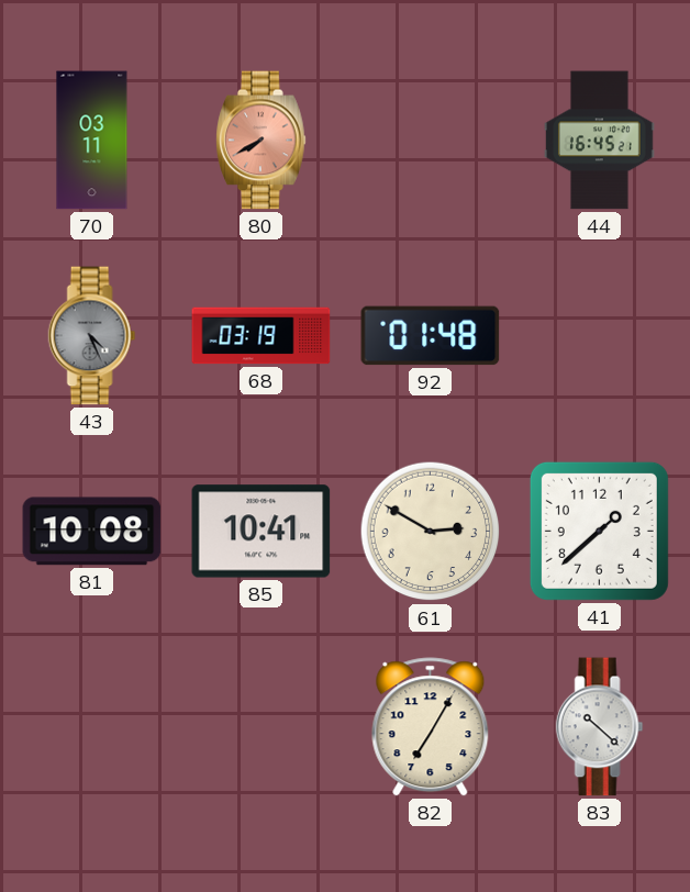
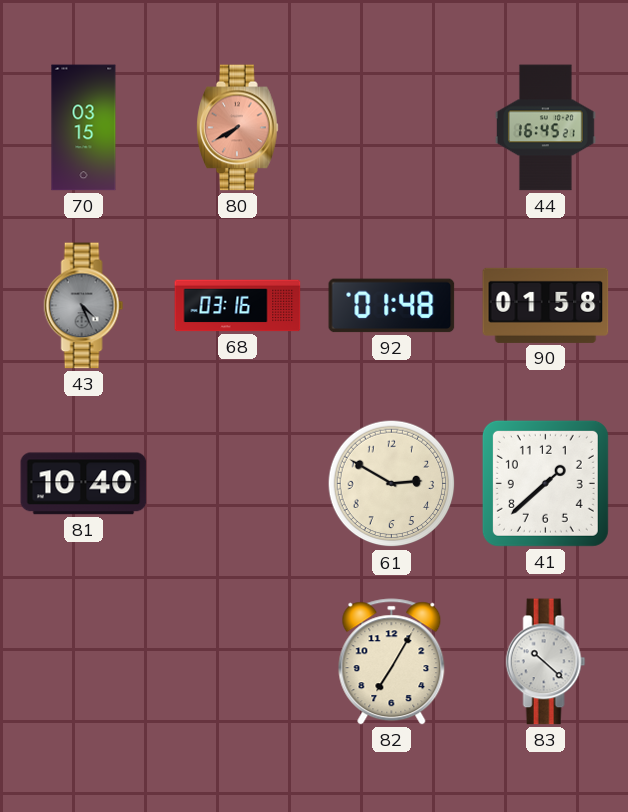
70: 03:11 -> 03:15
68: 03:19 -> 03:16
90: none -> 01:58
81: 10:08 -> 10:40
85: 10:41 -> none
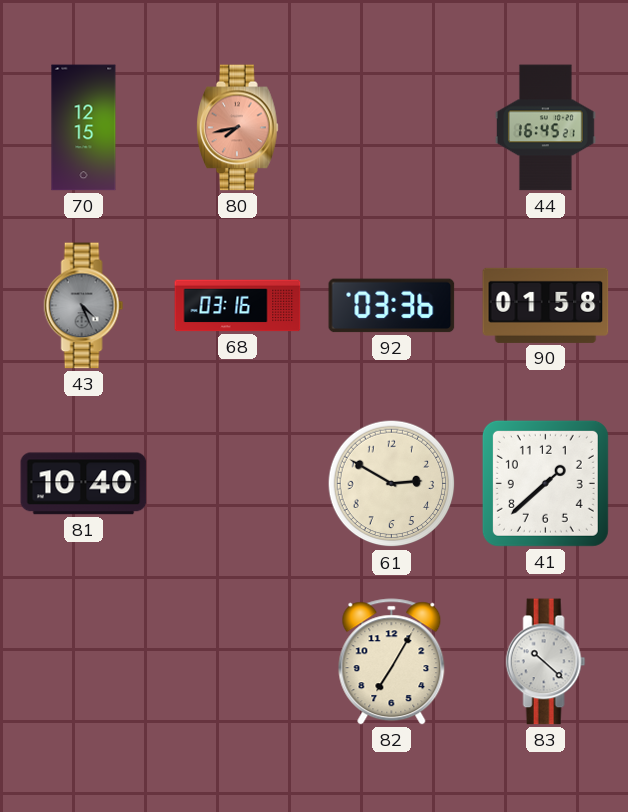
70: 03:15 -> 12:15
80: 7:40 -> 7:43
92: 01:48 -> 03:36
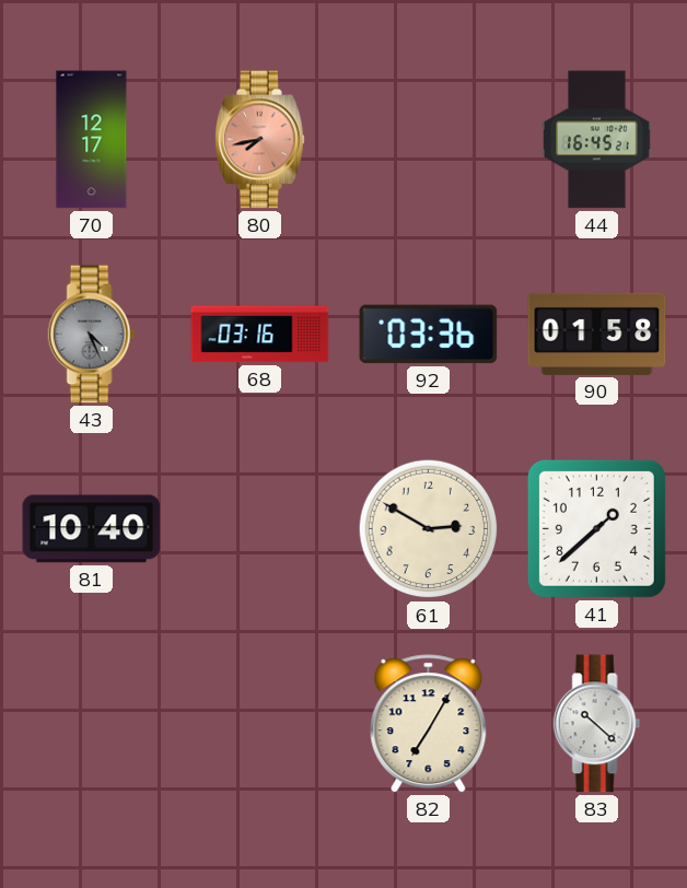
70: 12:15 -> 12:17
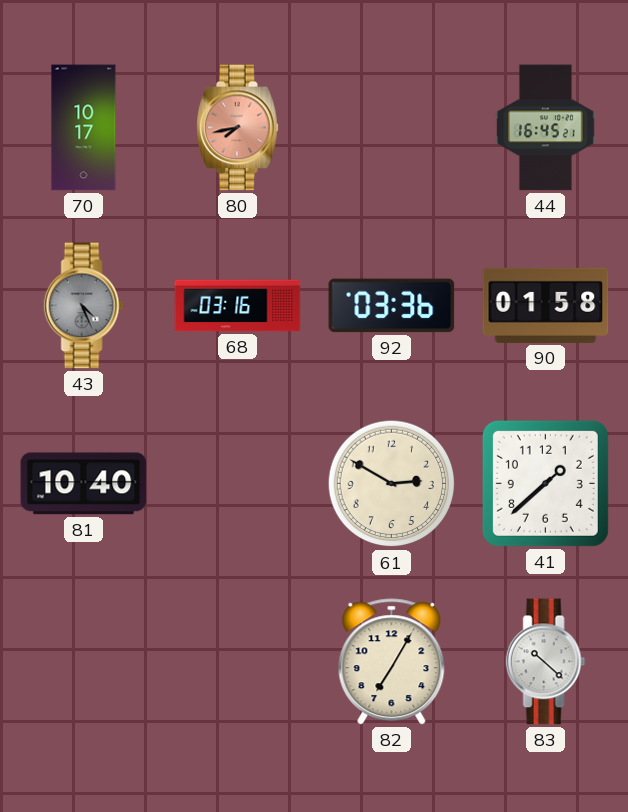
70: 12:17 -> 10:17
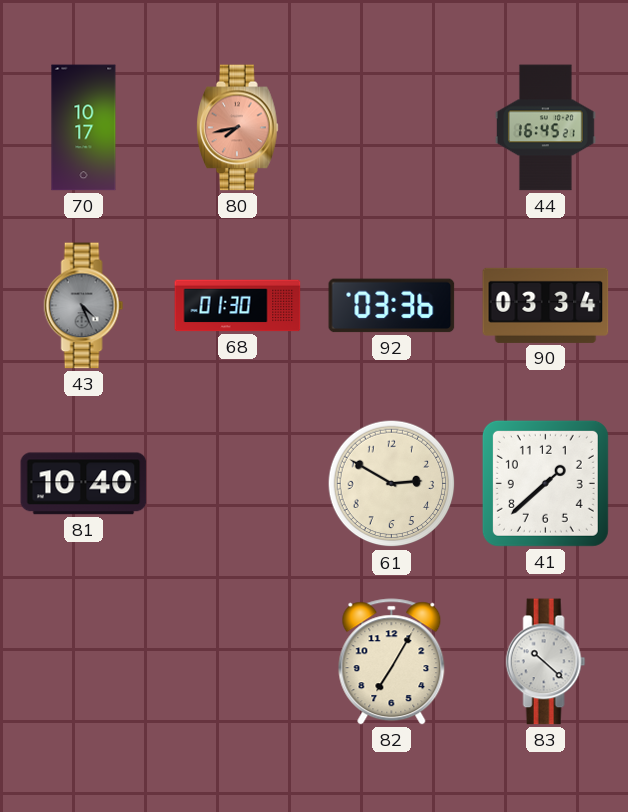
68: 03:16 -> 01:30
90: 01:58 -> 03:34
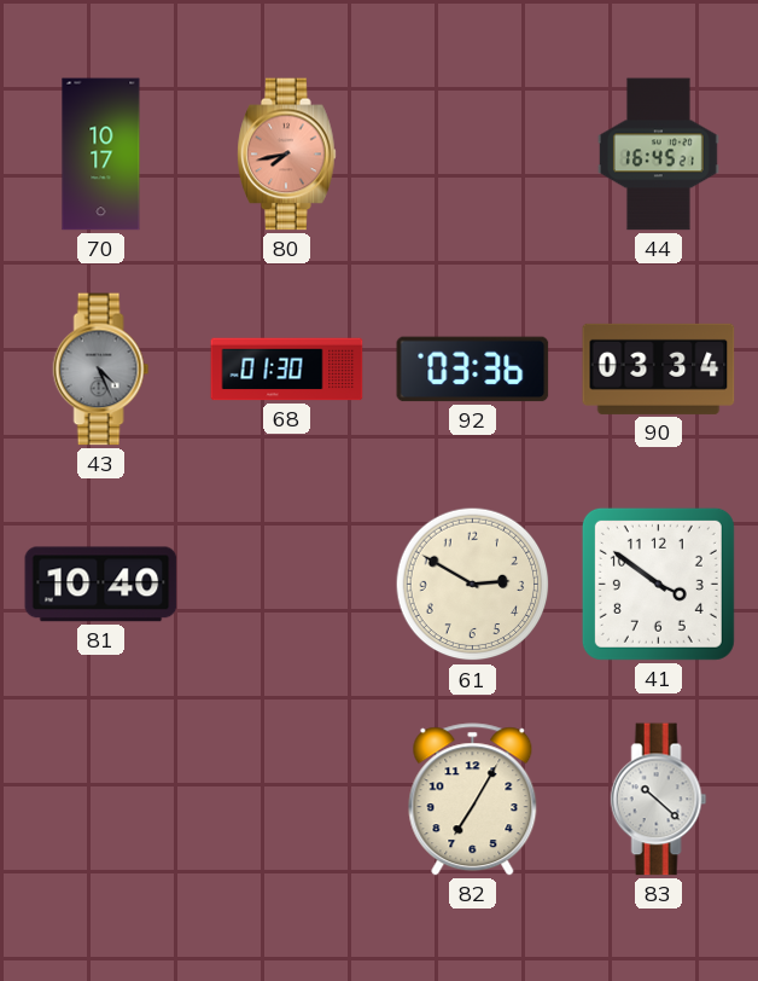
41: 1:38 -> 3:51
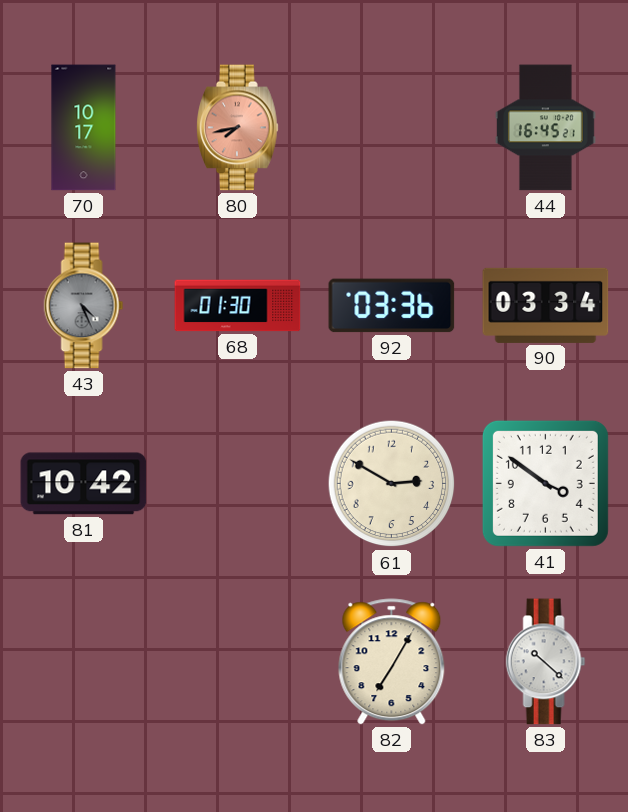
81: 10:40 -> 10:42
